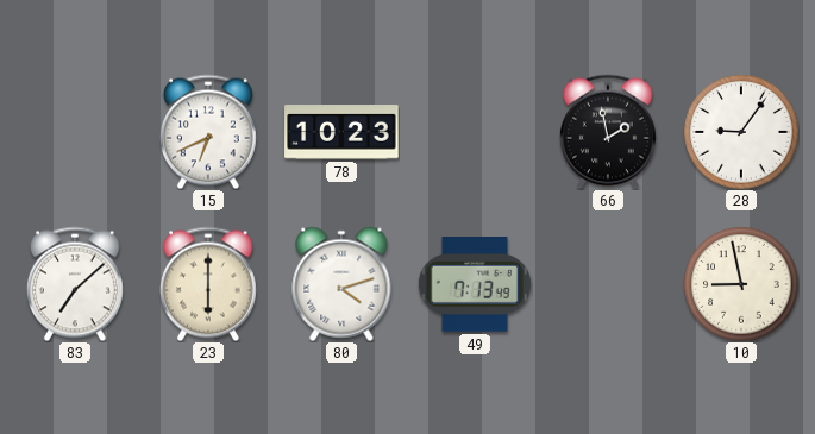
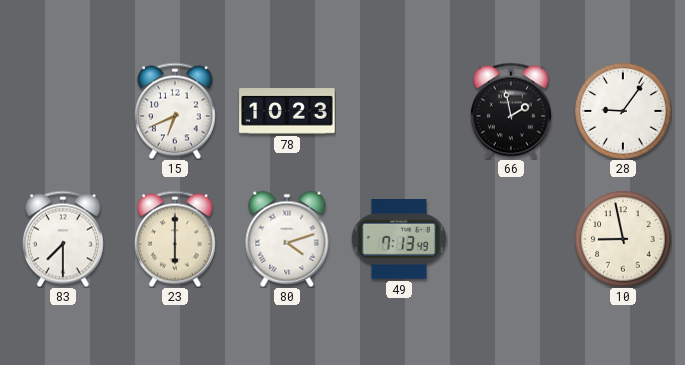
83: 7:08 -> 7:30
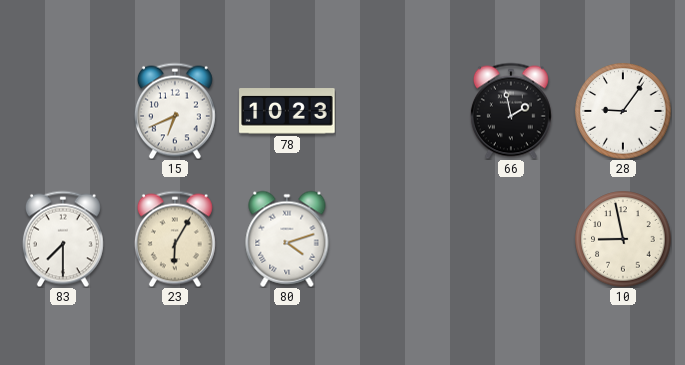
23: 6:00 -> 6:05
49: 7:13 -> none
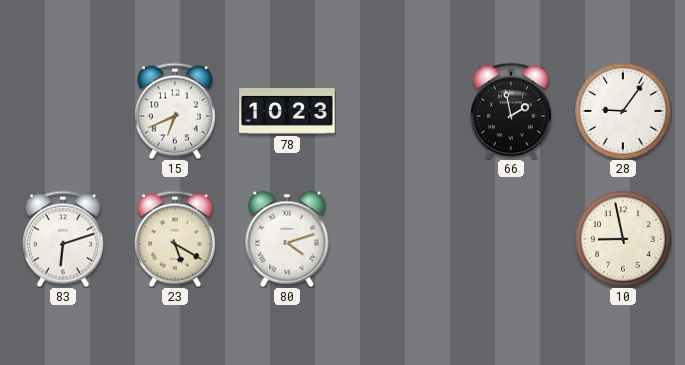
83: 7:30 -> 6:12
23: 6:05 -> 5:20
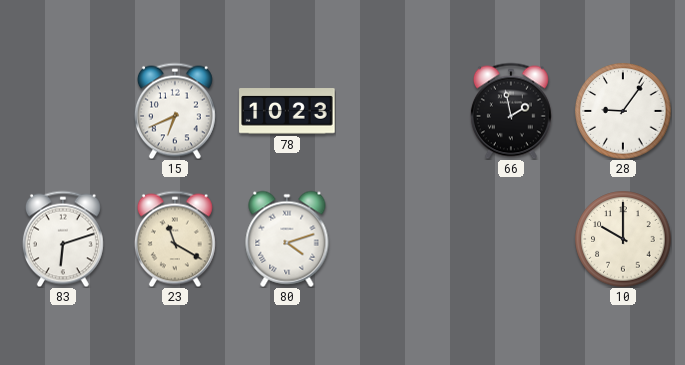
23: 5:20 -> 11:20
10: 8:58 -> 10:00
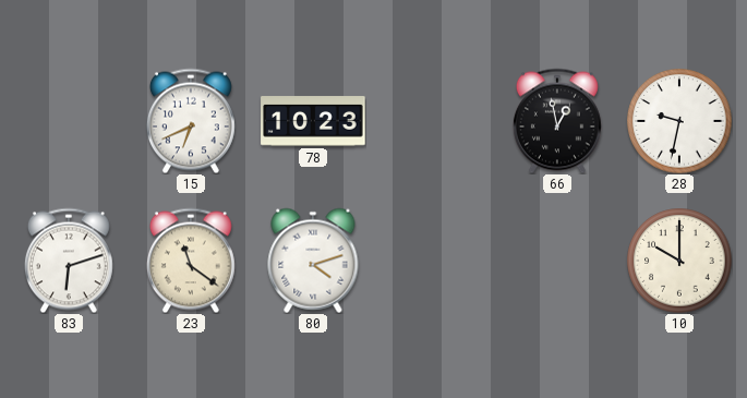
66: 1:58 -> 12:58
28: 9:06 -> 9:32
23: 11:20 -> 11:21
